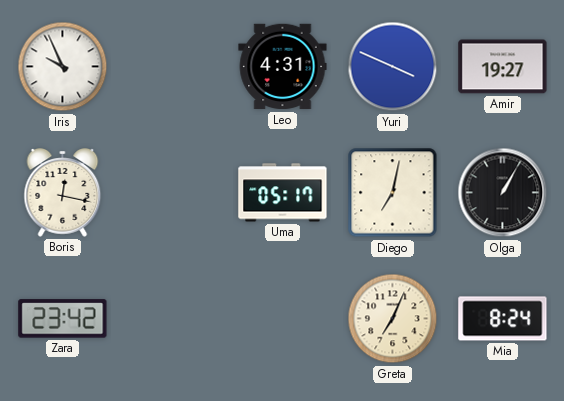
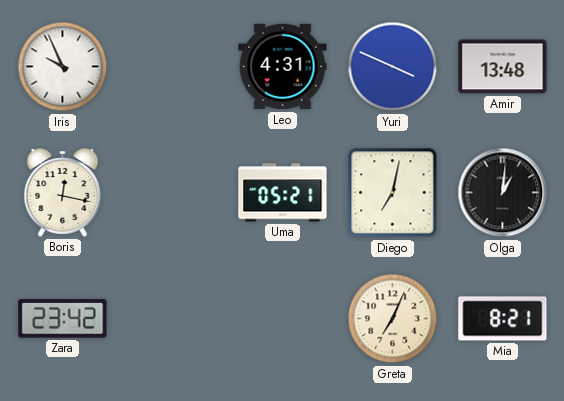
Amir: 19:27 -> 13:48
Uma: 05:17 -> 05:21
Olga: 1:05 -> 1:01
Mia: 8:24 -> 8:21
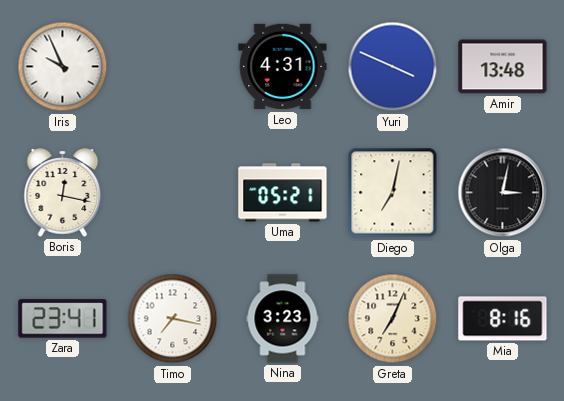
Olga: 1:01 -> 3:02
Zara: 23:42 -> 23:41
Timo: none -> 7:17
Nina: none -> 3:23
Mia: 8:21 -> 8:16
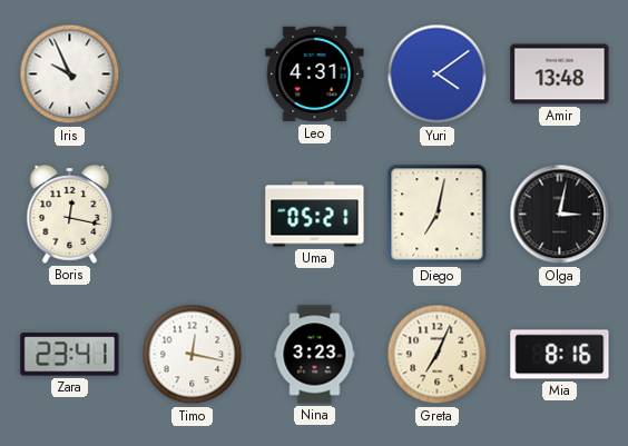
Yuri: 3:49 -> 4:09
Timo: 7:17 -> 12:17
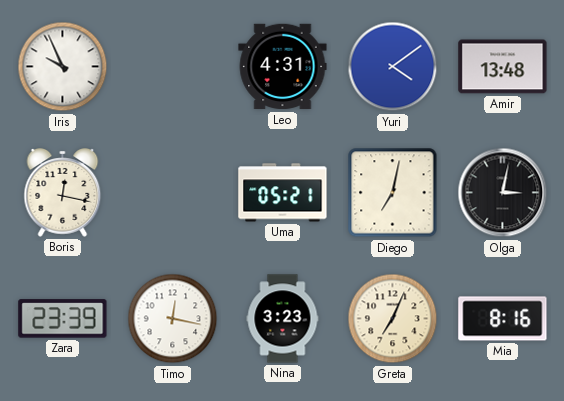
Zara: 23:41 -> 23:39
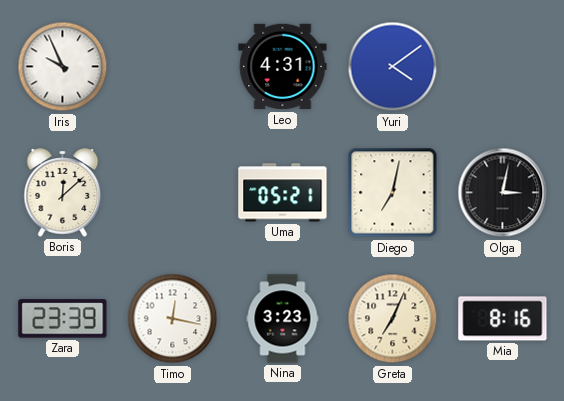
Amir: 13:48 -> none
Boris: 12:17 -> 12:08
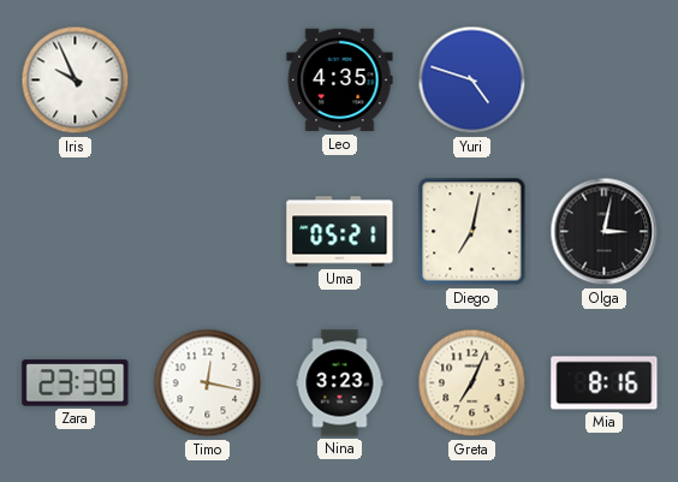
Leo: 4:31 -> 4:35
Yuri: 4:09 -> 4:48
Boris: 12:08 -> none
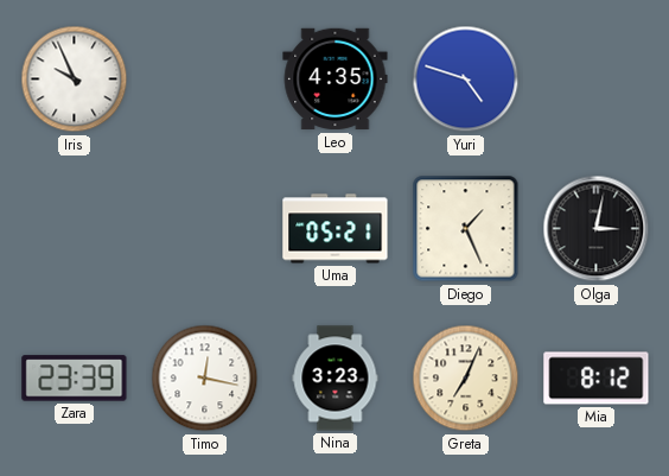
Diego: 7:02 -> 1:26
Mia: 8:16 -> 8:12
